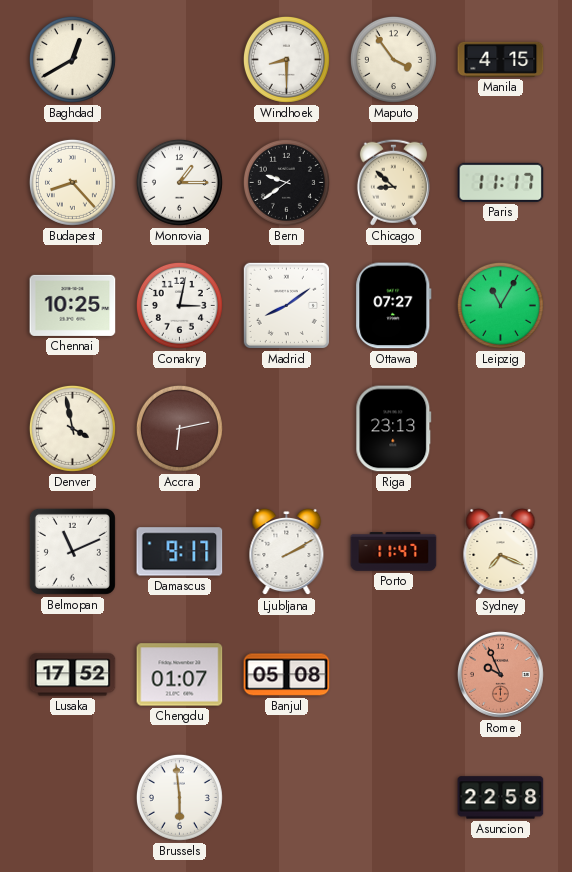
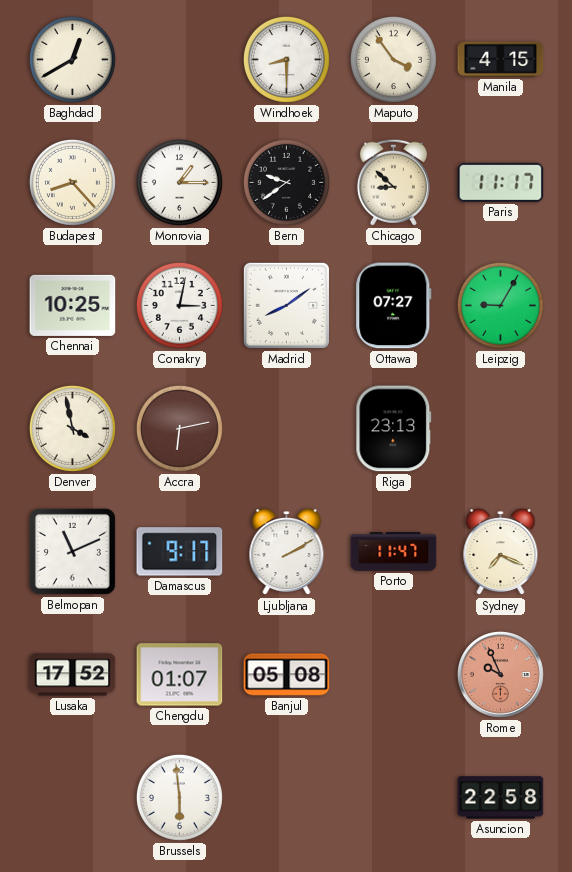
Leipzig: 11:05 -> 9:05
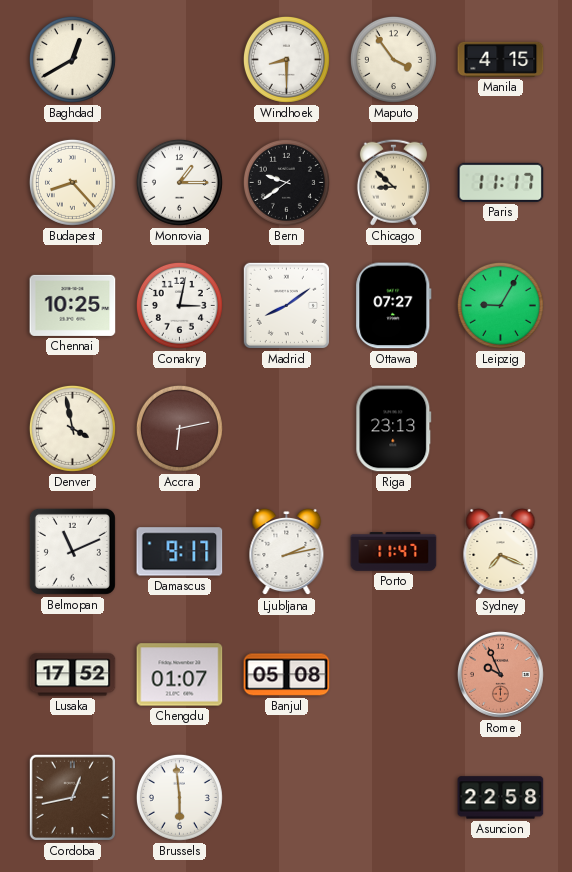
Ljubljana: 2:10 -> 2:13
Cordoba: none -> 12:43
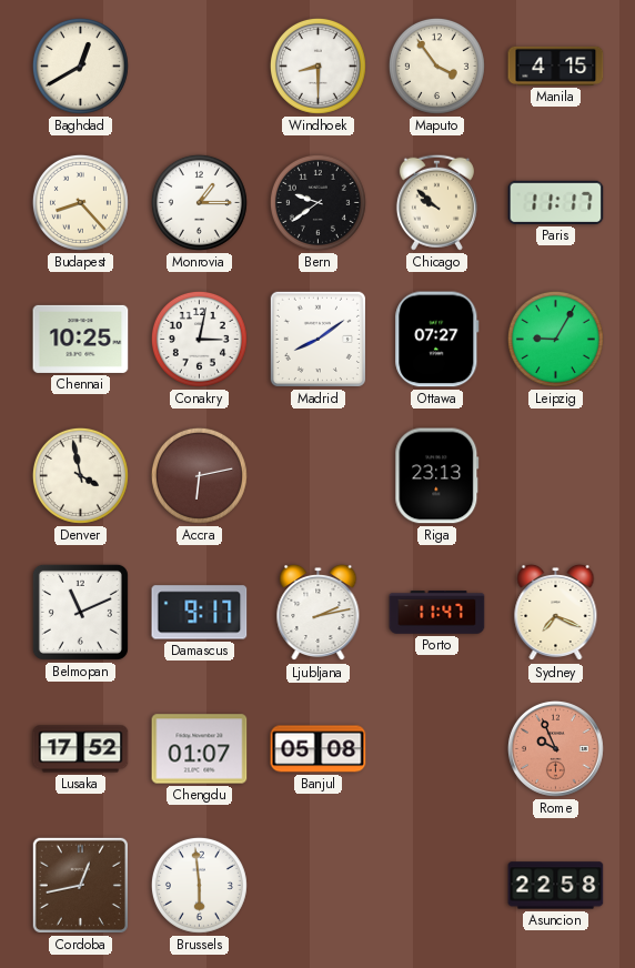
Chicago: 8:52 -> 9:52
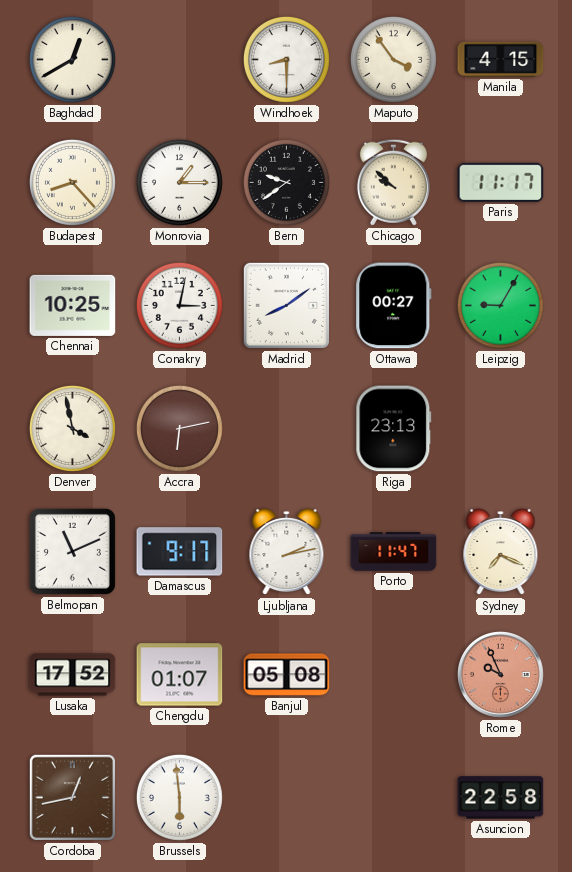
Ottawa: 07:27 -> 00:27
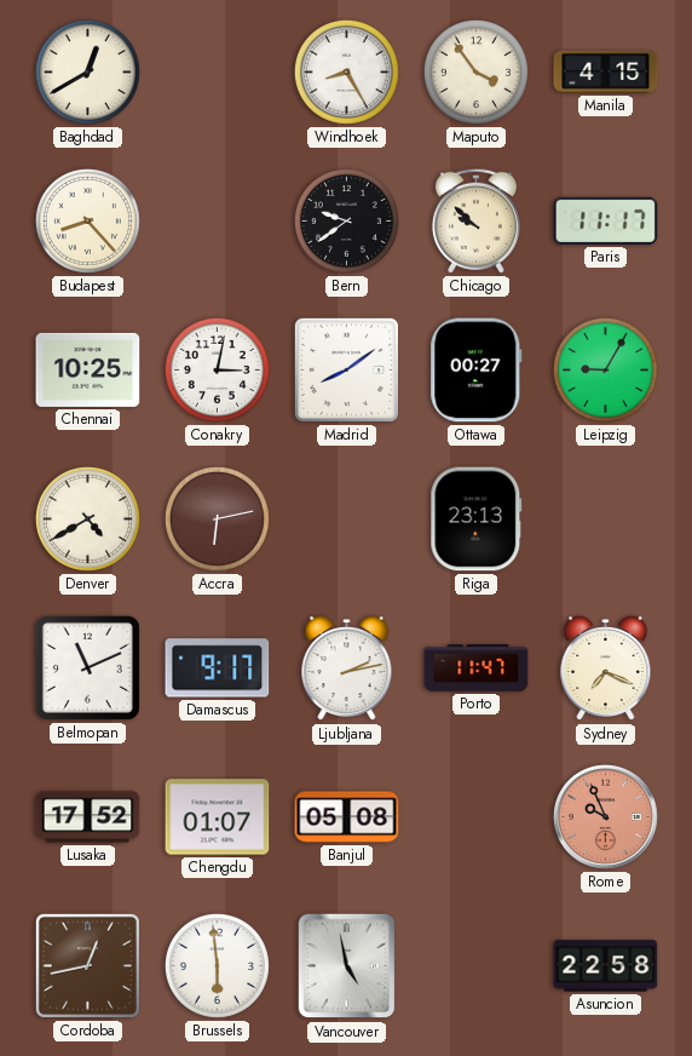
Windhoek: 8:30 -> 8:25
Monrovia: 1:15 -> none
Denver: 3:58 -> 4:40
Vancouver: none -> 4:58
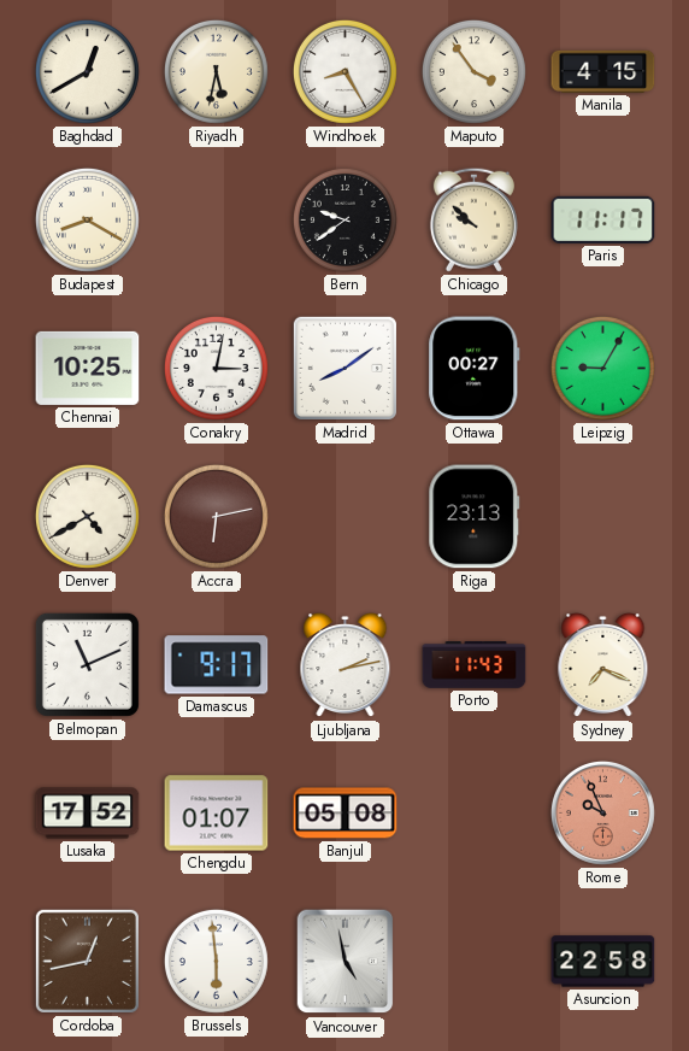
Riyadh: none -> 5:32
Budapest: 8:23 -> 8:20
Porto: 11:47 -> 11:43
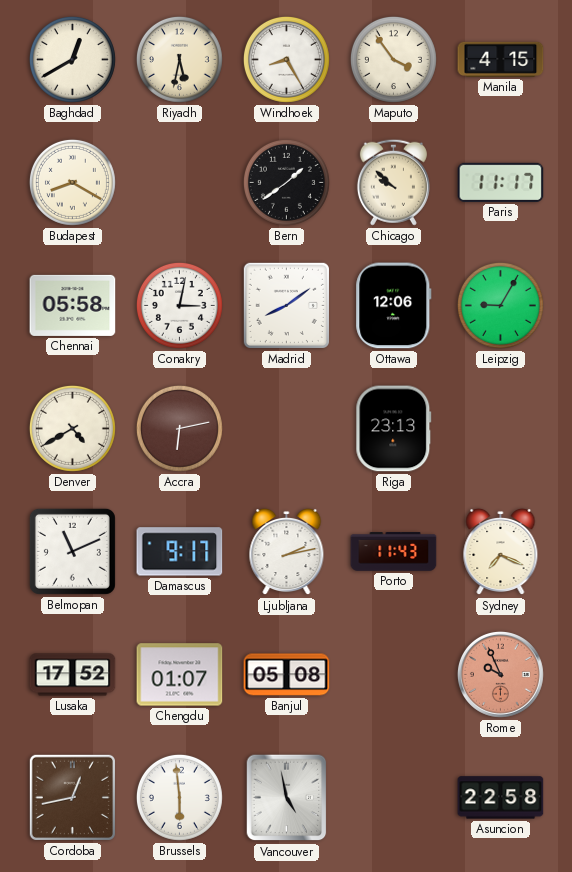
Bern: 9:39 -> 1:39
Chennai: 10:25 -> 05:58
Ottawa: 00:27 -> 12:06
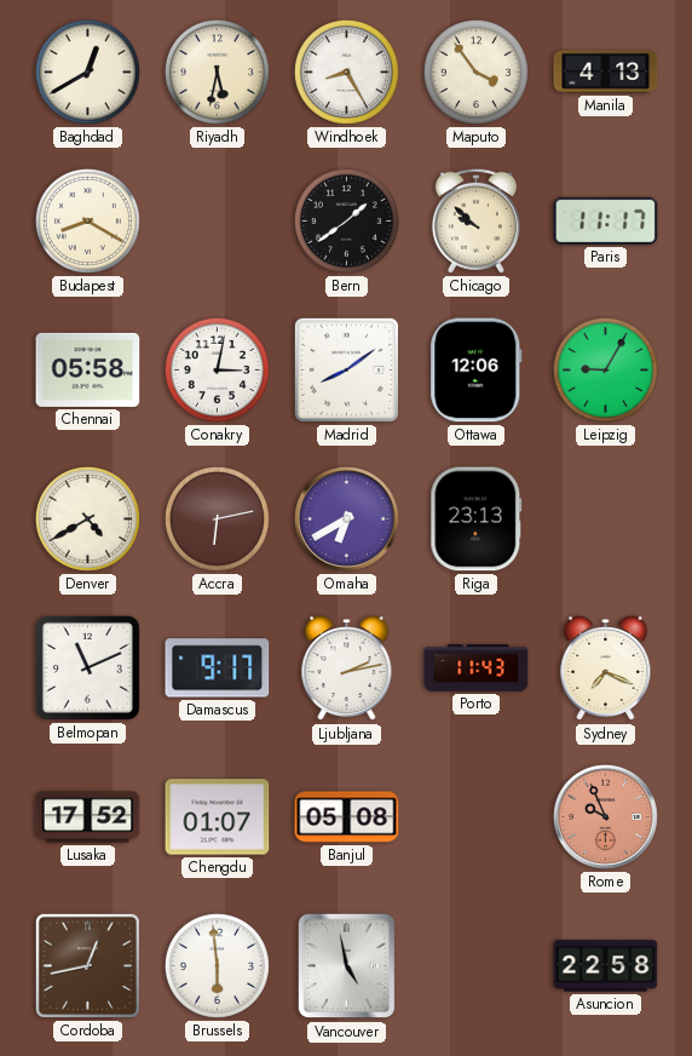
Manila: 4:15 -> 4:13
Omaha: none -> 6:40
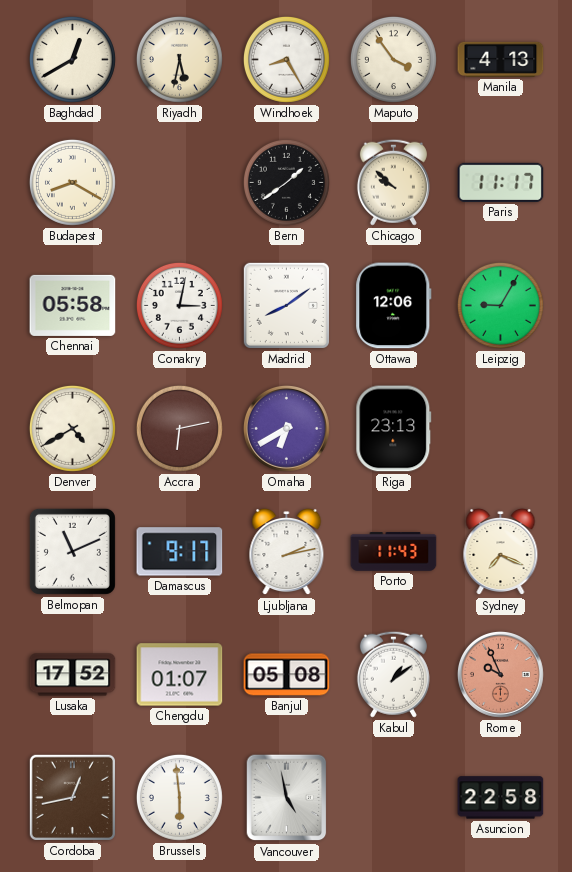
Kabul: none -> 1:09
